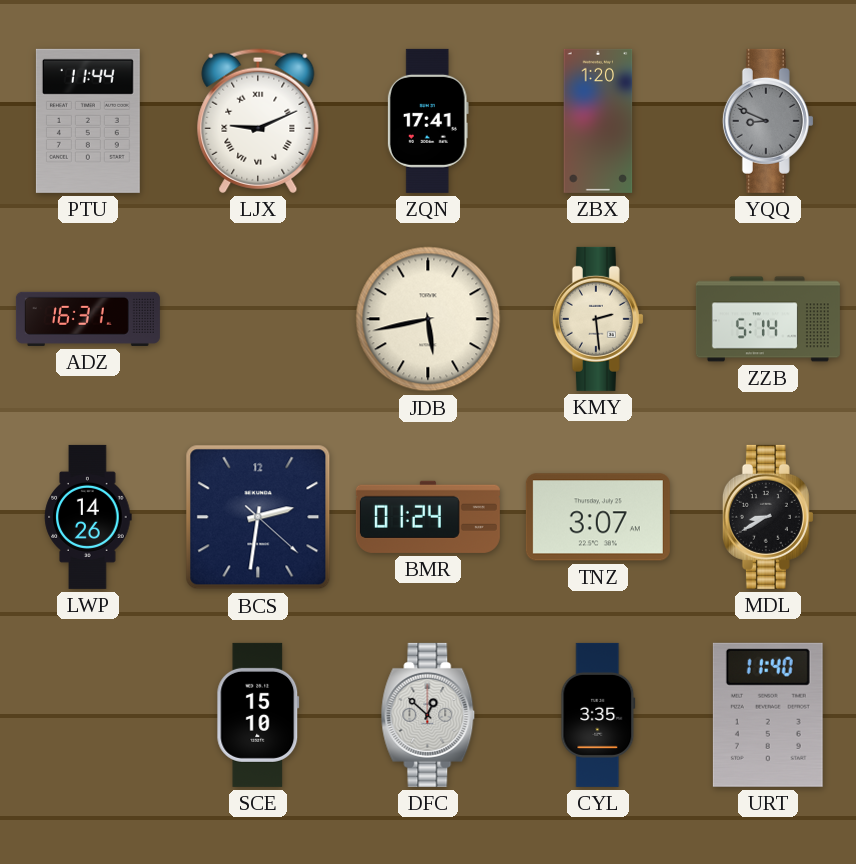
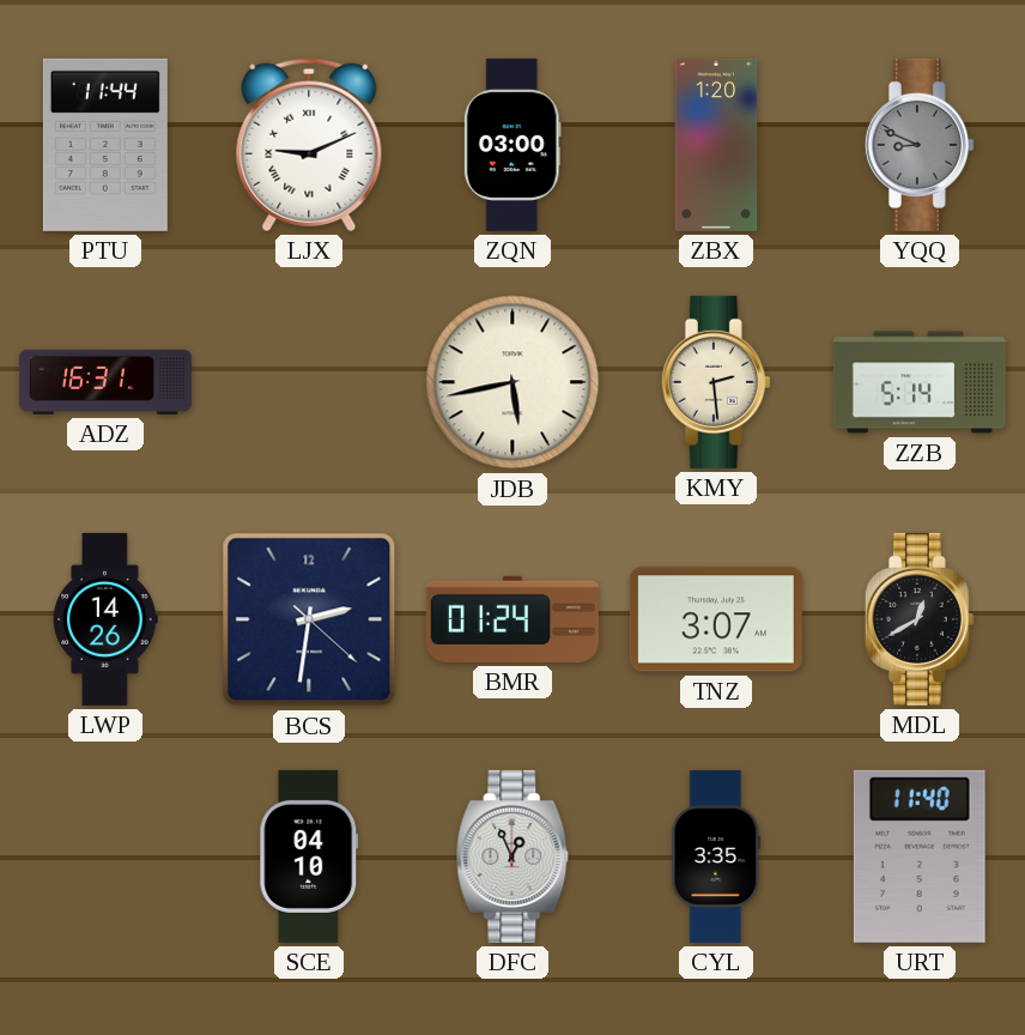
ZQN: 17:41 -> 03:00
MDL: 8:40 -> 12:40
SCE: 15:10 -> 04:10
DFC: 12:52 -> 12:56
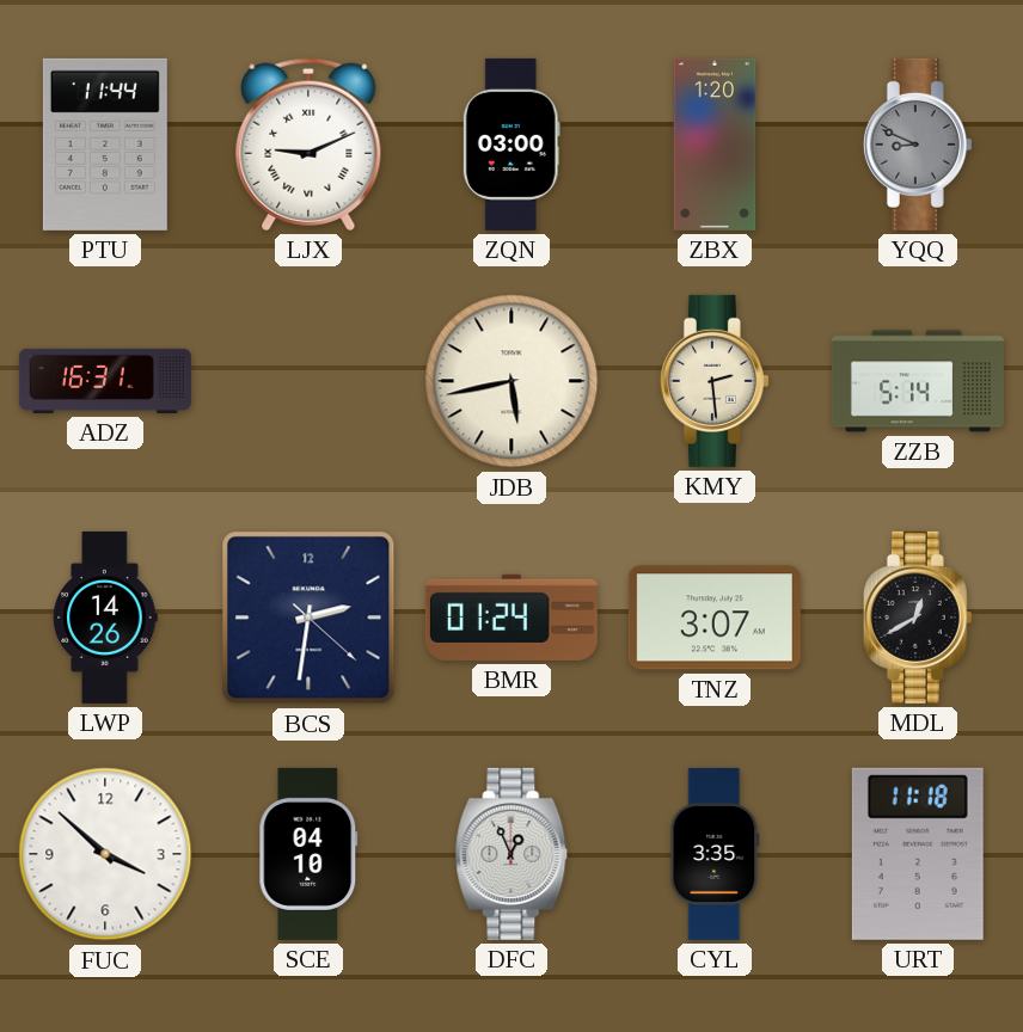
FUC: none -> 3:52
URT: 11:40 -> 11:18
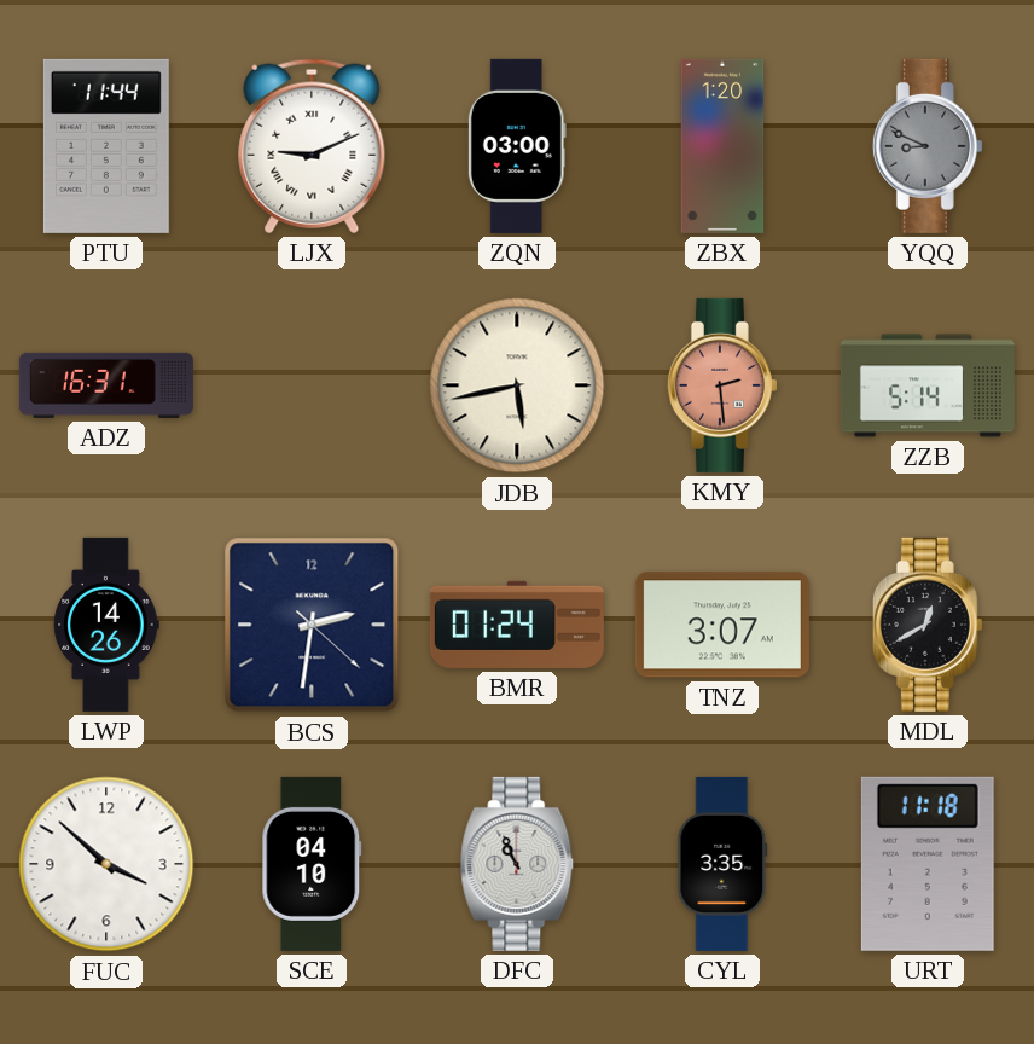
KMY dial: cream -> salmon
DFC: 12:56 -> 10:56
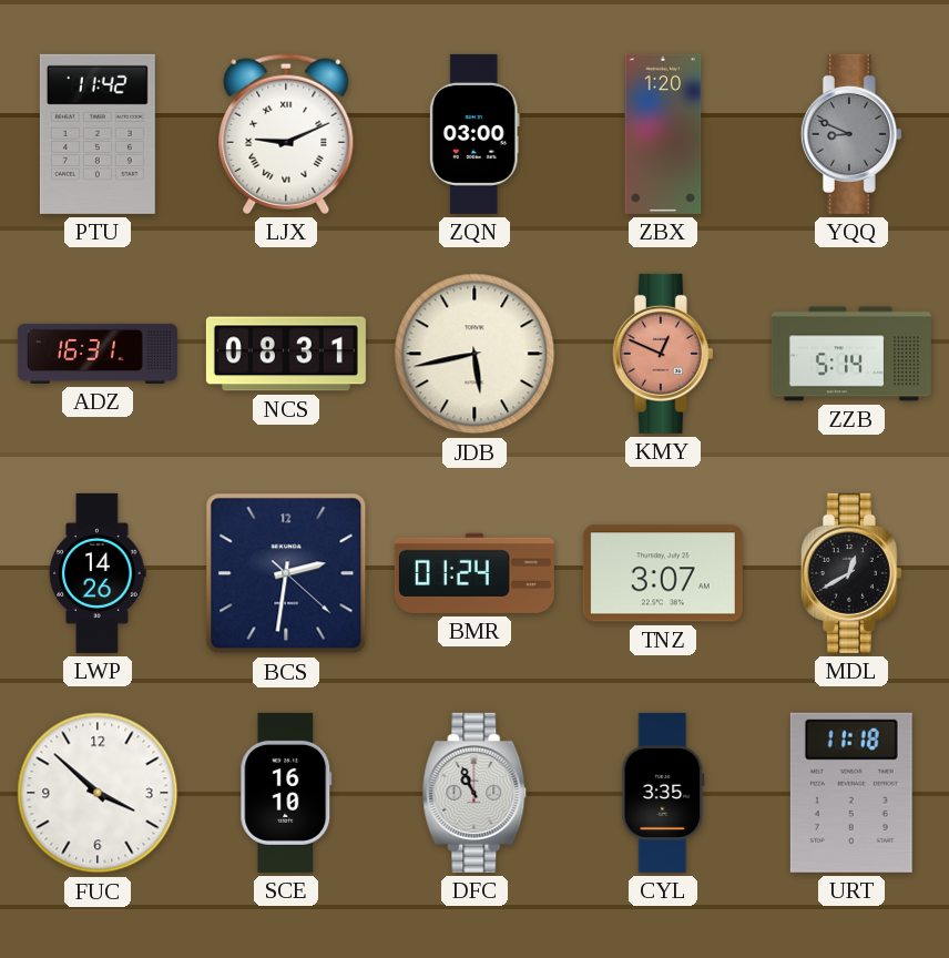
PTU: 11:44 -> 11:42
NCS: none -> 08:31
KMY: 2:29 -> 12:49
SCE: 04:10 -> 16:10
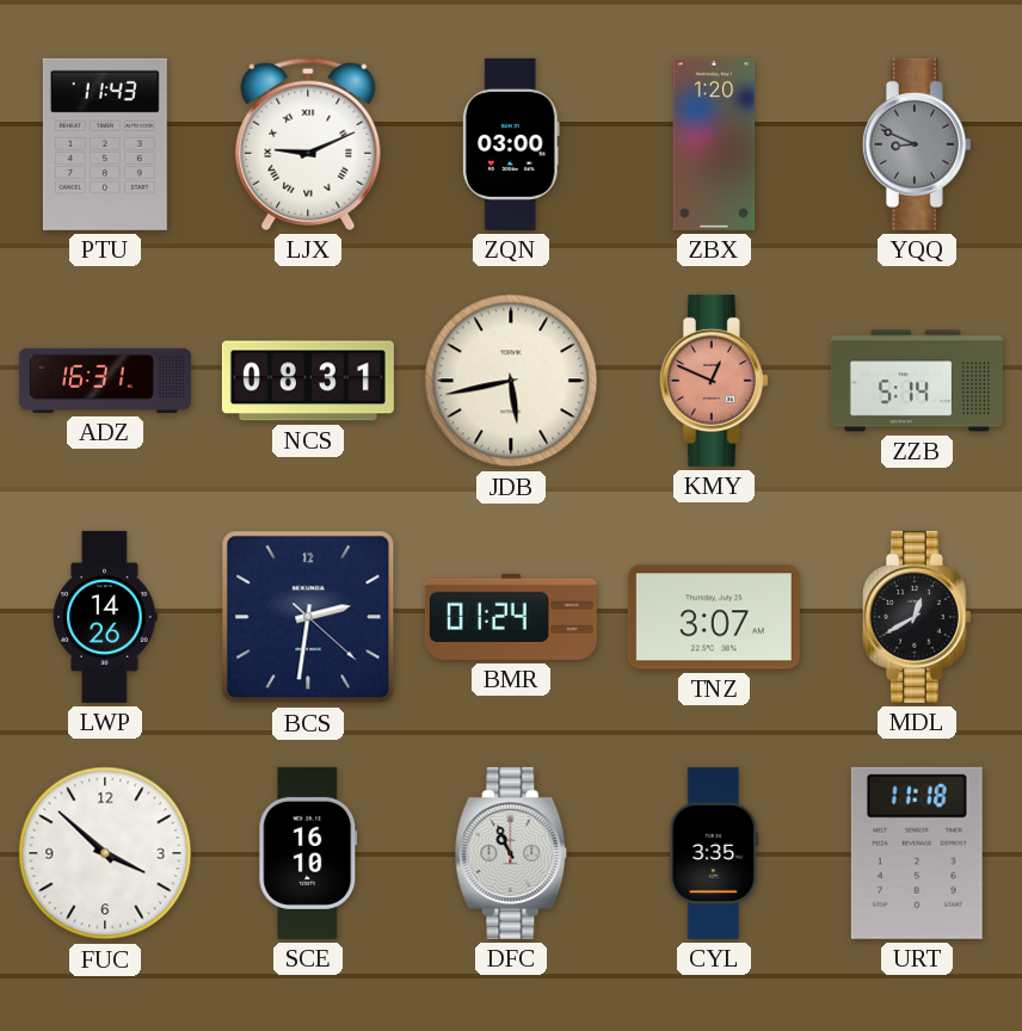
PTU: 11:42 -> 11:43
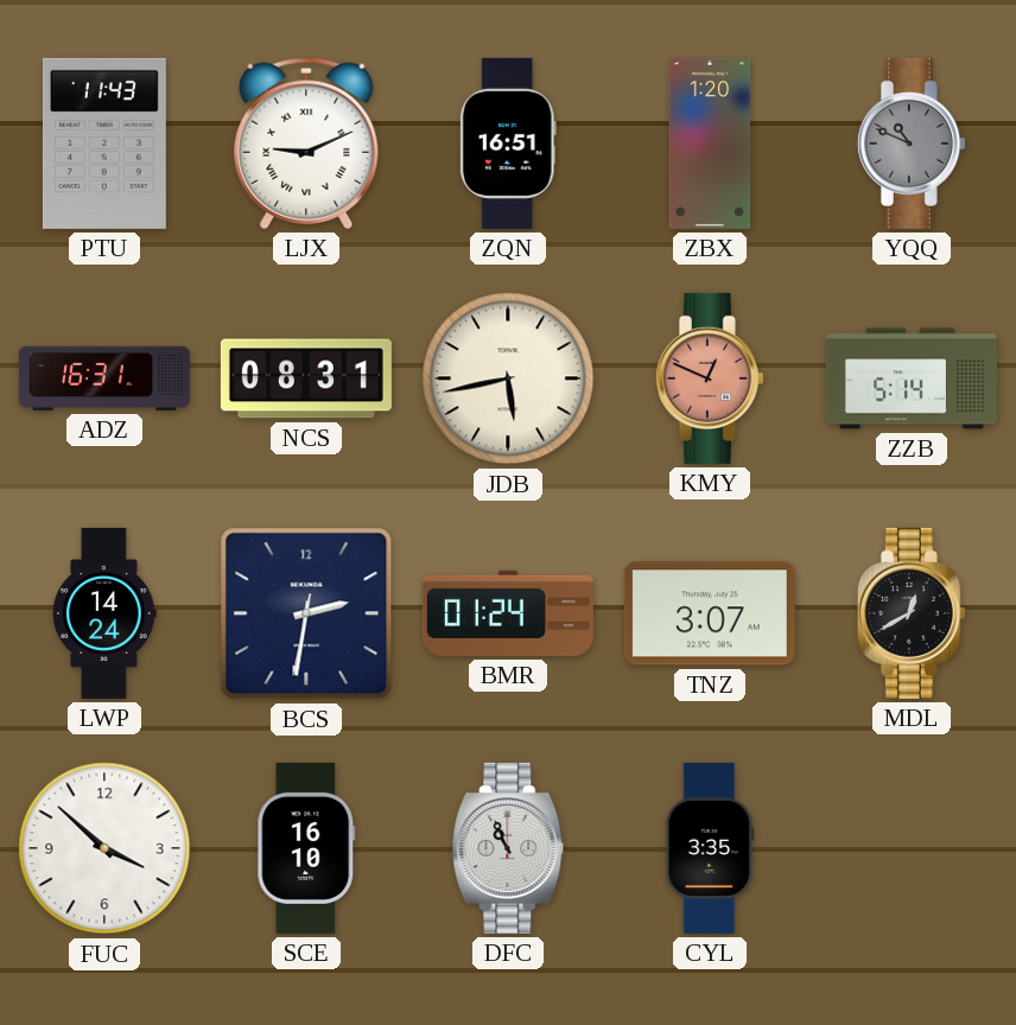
ZQN: 03:00 -> 16:51
YQQ: 8:49 -> 10:49
LWP: 14:26 -> 14:24
BCS: 2:31:22 -> 2:31:32
URT: 11:18 -> none
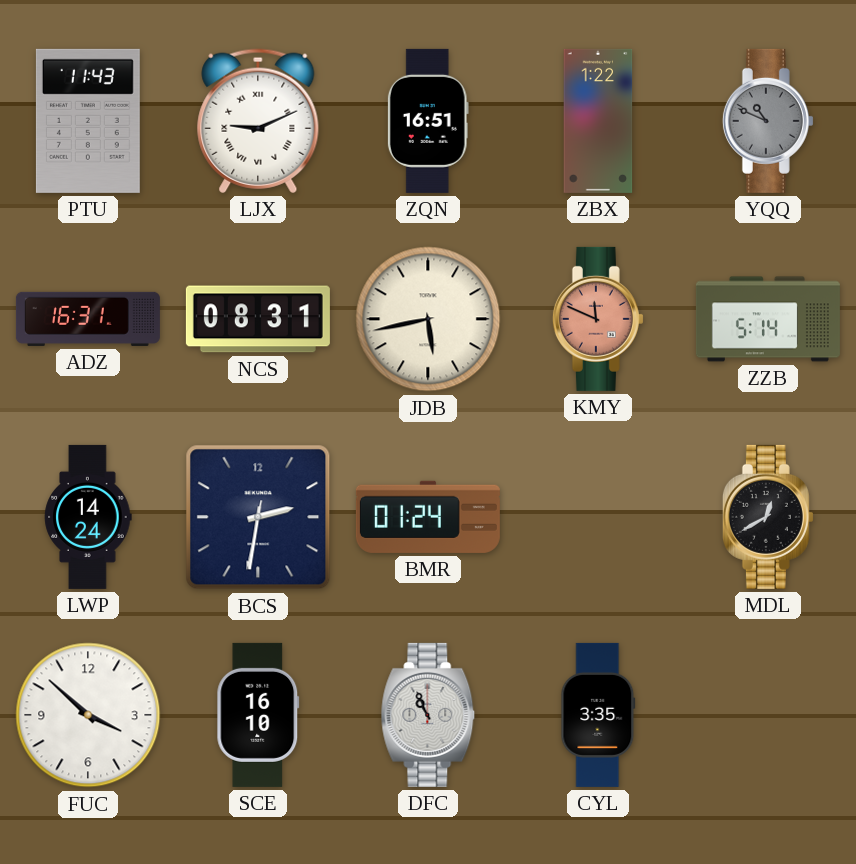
ZBX: 1:20 -> 1:22
KMY: 12:49 -> 11:49
TNZ: 3:07 -> none
